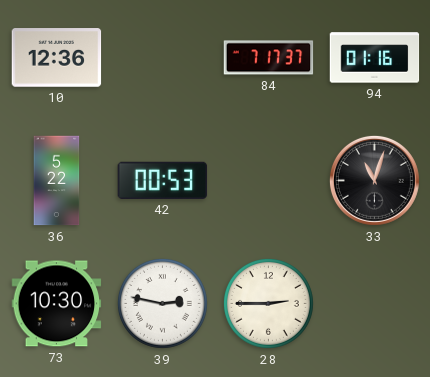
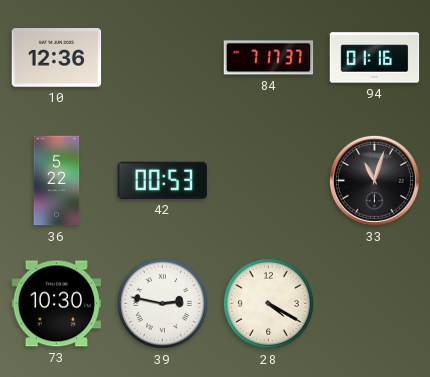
28: 2:45 -> 4:20
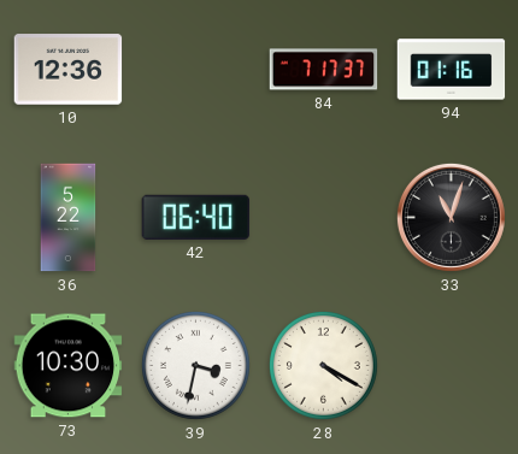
42: 00:53 -> 06:40
39: 2:47 -> 3:32
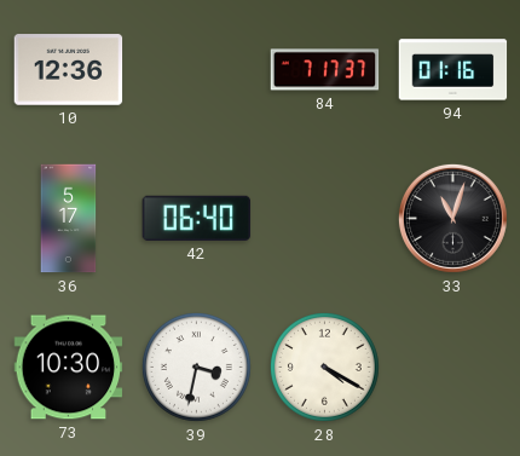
36: 5:22 -> 5:17
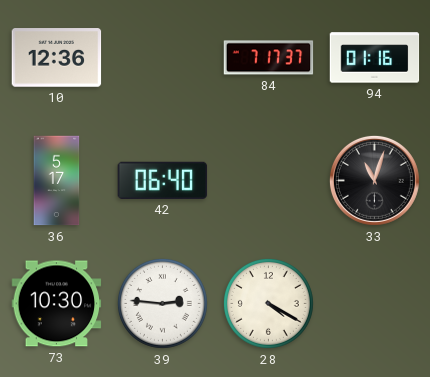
39: 3:32 -> 2:46
